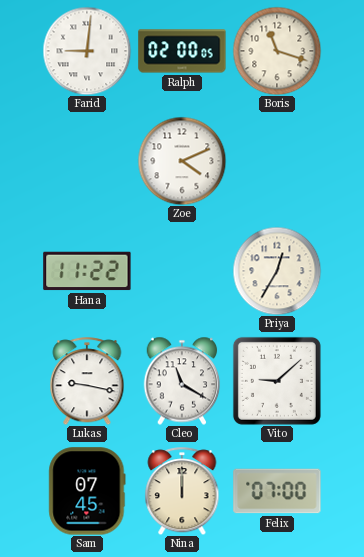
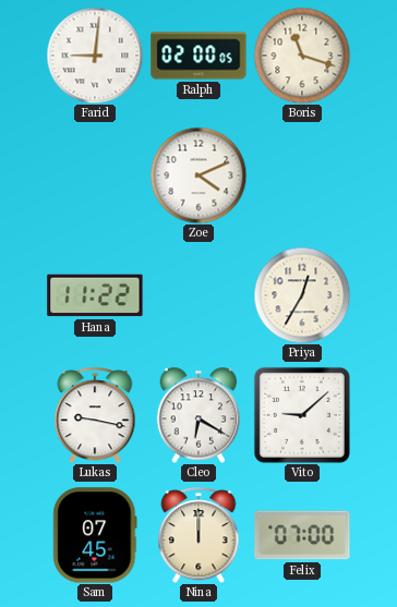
Cleo: 11:20 -> 6:20
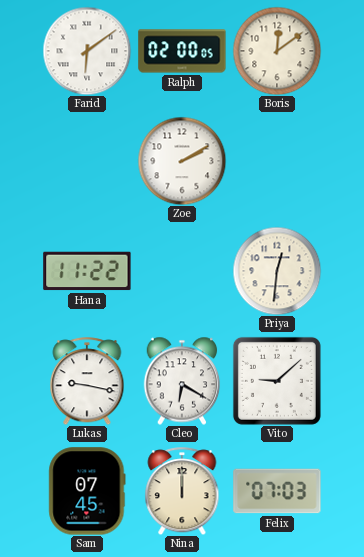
Farid: 9:01 -> 6:09
Boris: 11:18 -> 12:09
Zoe: 4:11 -> 2:10
Priya: 12:35 -> 12:31
Felix: 07:00 -> 07:03
